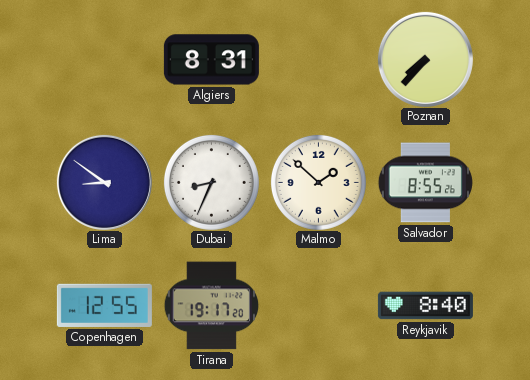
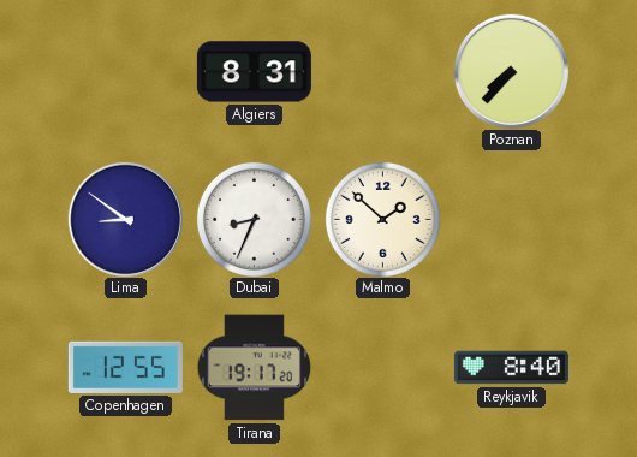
Salvador: 8:55 -> none
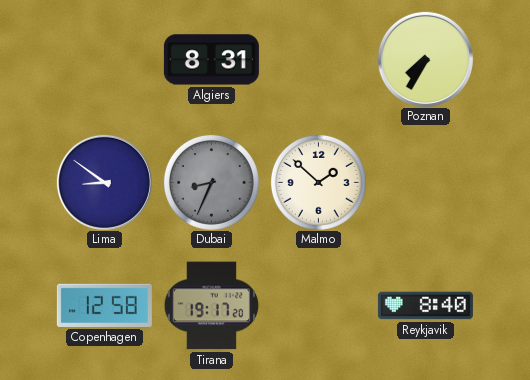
Poznan: 7:37 -> 7:35
Dubai dial: white -> grey
Copenhagen: 12:55 -> 12:58
